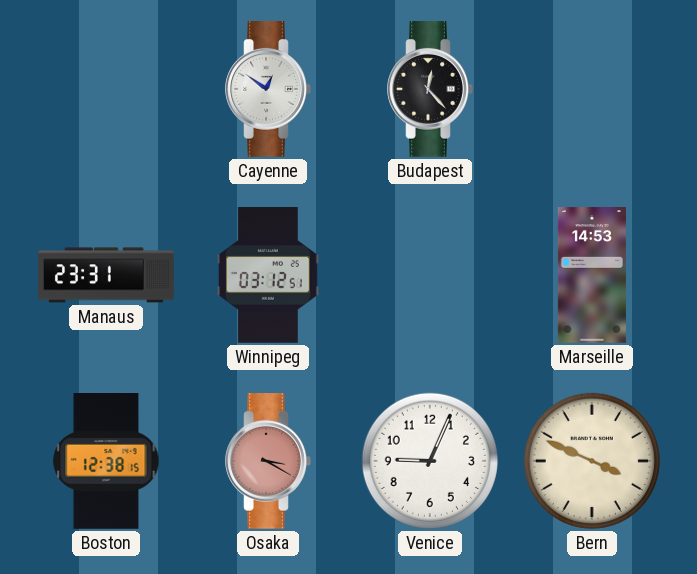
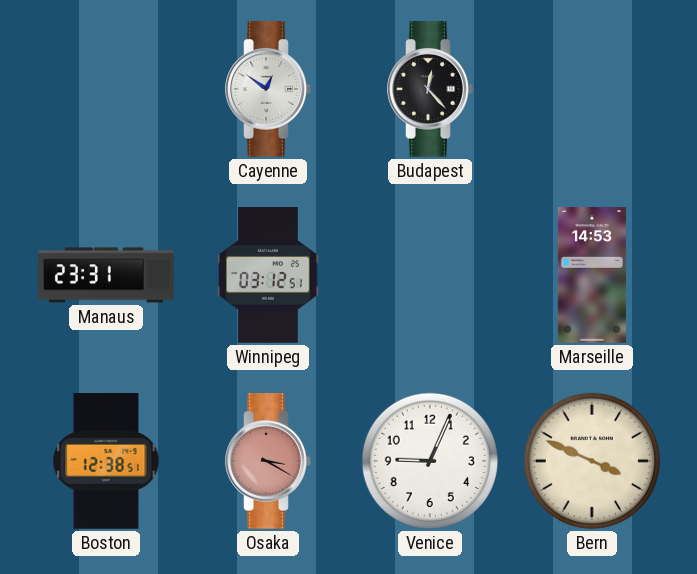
Boston: 12:38:15 -> 12:38:51
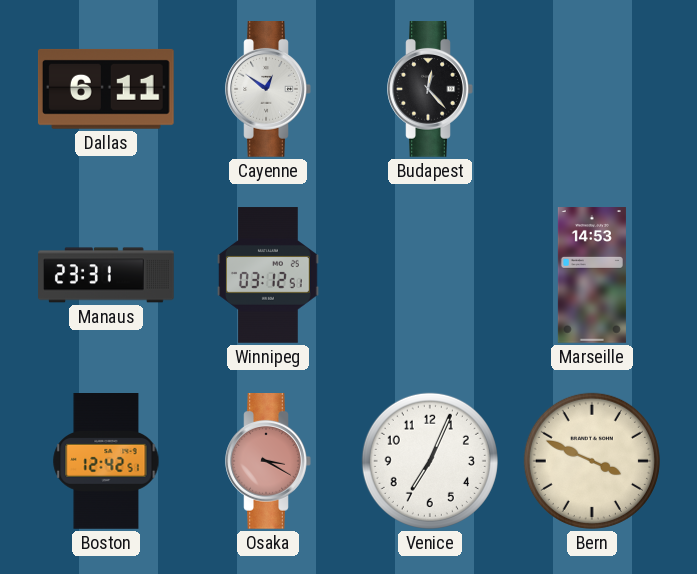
Dallas: none -> 6:11
Boston: 12:38 -> 12:42
Venice: 9:04 -> 7:04
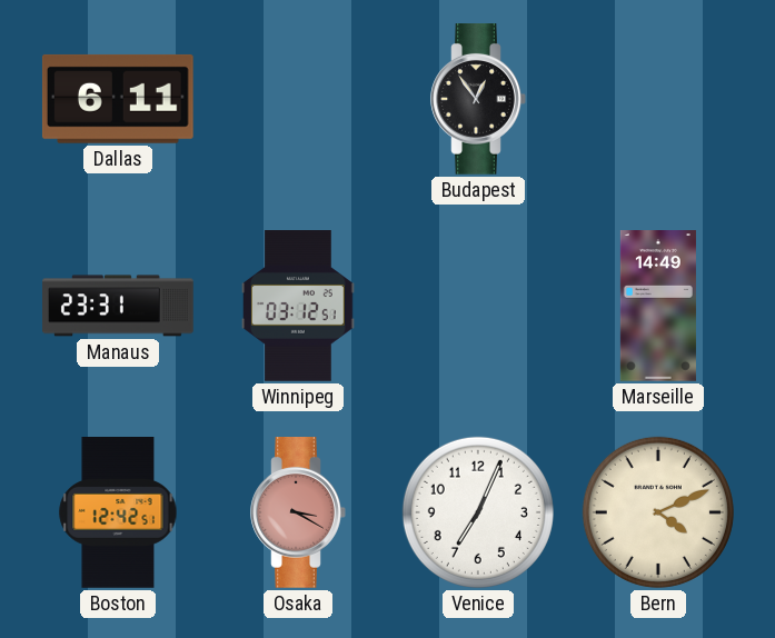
Cayenne: 12:51 -> none
Budapest: 12:23 -> 12:54
Marseille: 14:53 -> 14:49
Bern: 3:49 -> 4:11
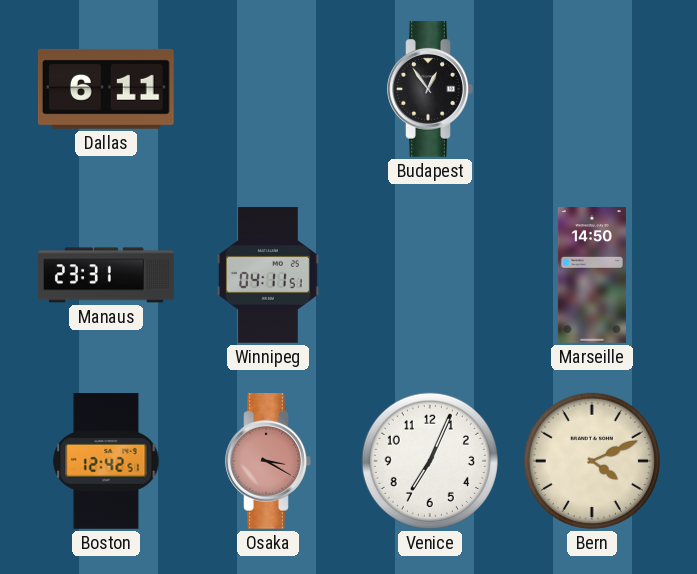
Winnipeg: 03:12 -> 04:11
Marseille: 14:49 -> 14:50
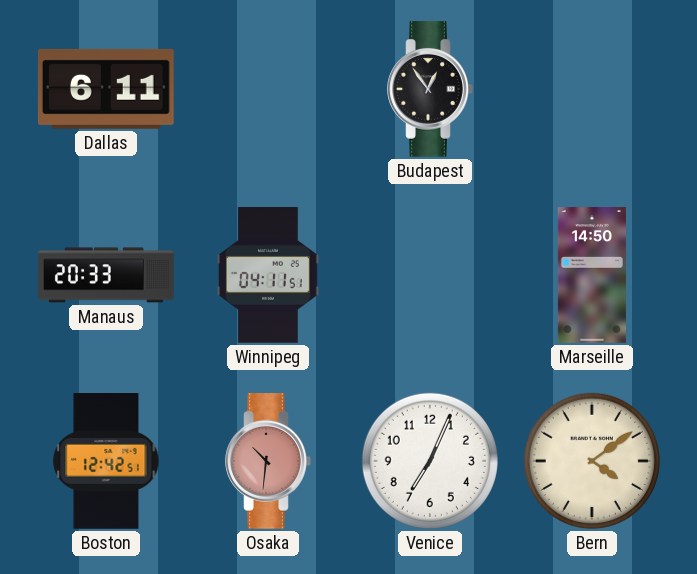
Manaus: 23:31 -> 20:33
Osaka: 3:20 -> 10:31
Bern: 4:11 -> 4:09
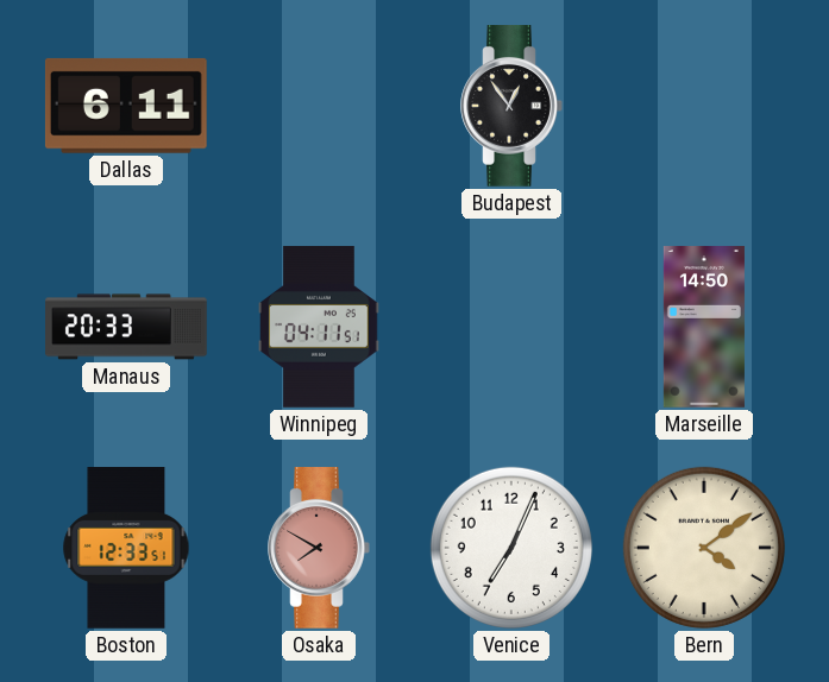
Boston: 12:42 -> 12:33
Osaka: 10:31 -> 7:50
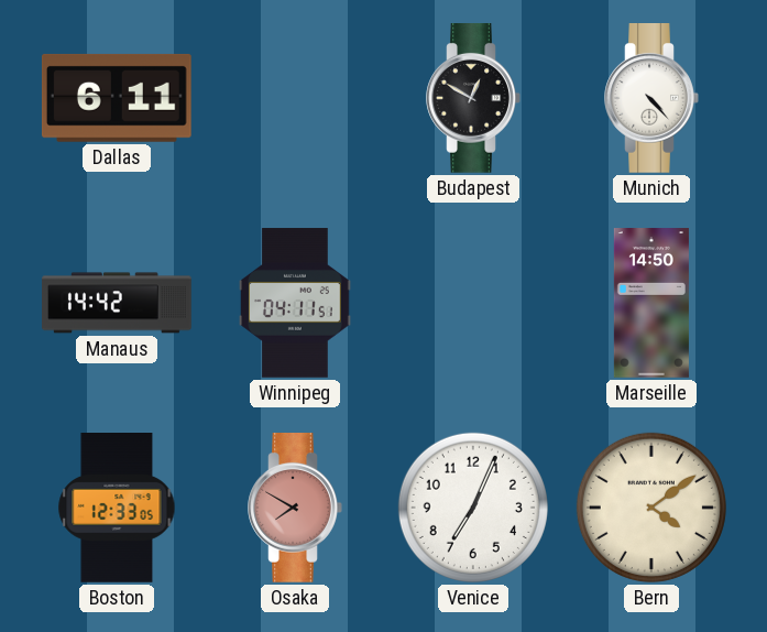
Budapest: 12:54 -> 12:50
Munich: none -> 4:23
Manaus: 20:33 -> 14:42
Boston: 12:33:51 -> 12:33:05
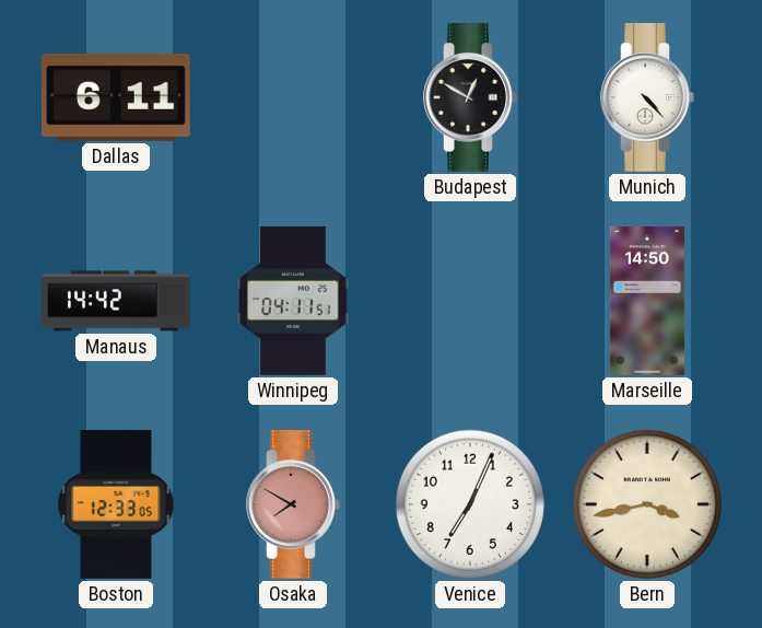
Bern: 4:09 -> 3:43
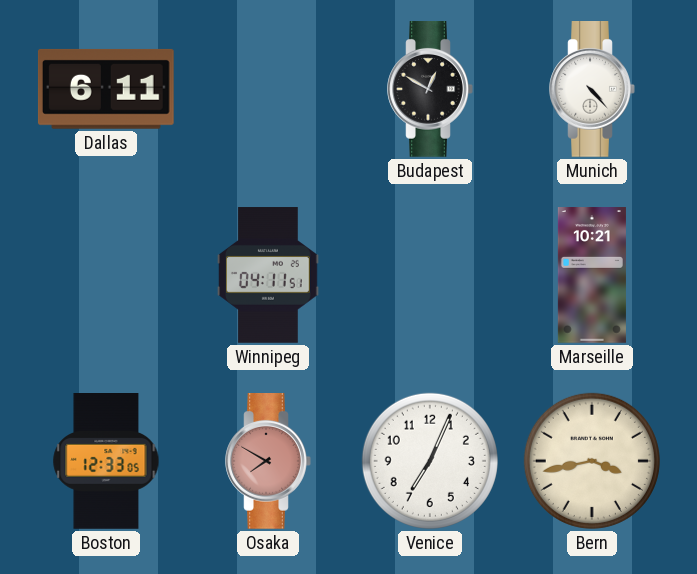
Manaus: 14:42 -> none
Marseille: 14:50 -> 10:21
